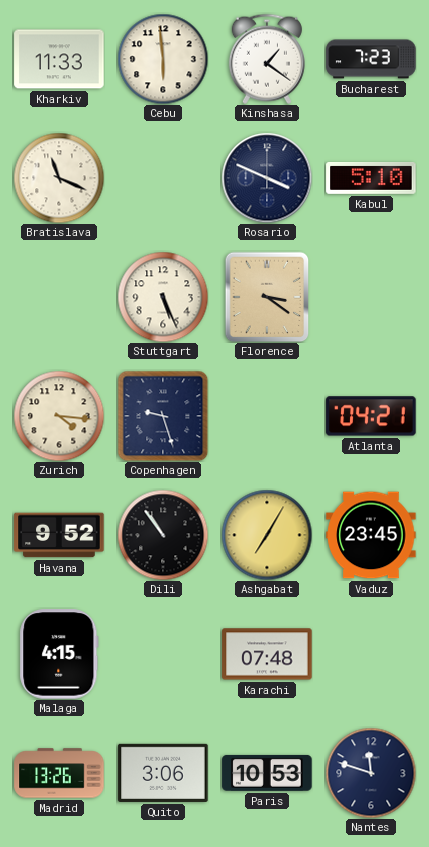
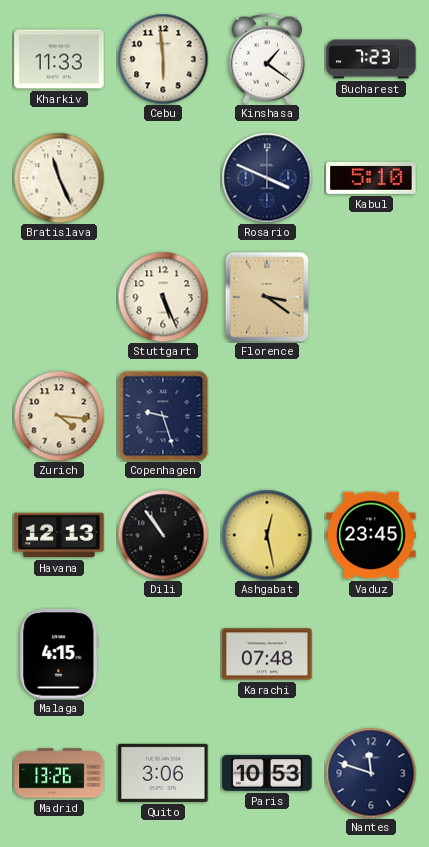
Bratislava: 11:19 -> 11:26
Atlanta: 04:21 -> none
Havana: 9:52 -> 12:13
Ashgabat: 7:05 -> 12:28
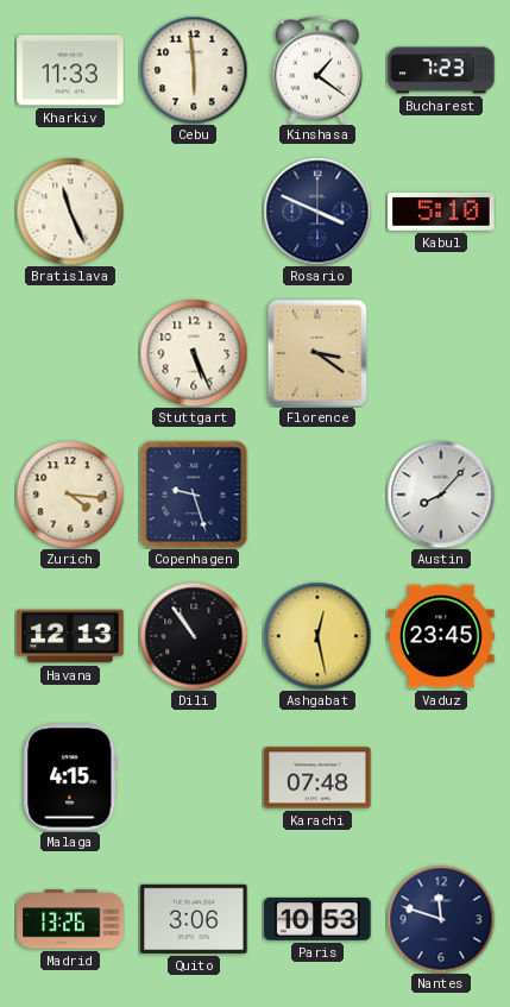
Austin: none -> 8:07
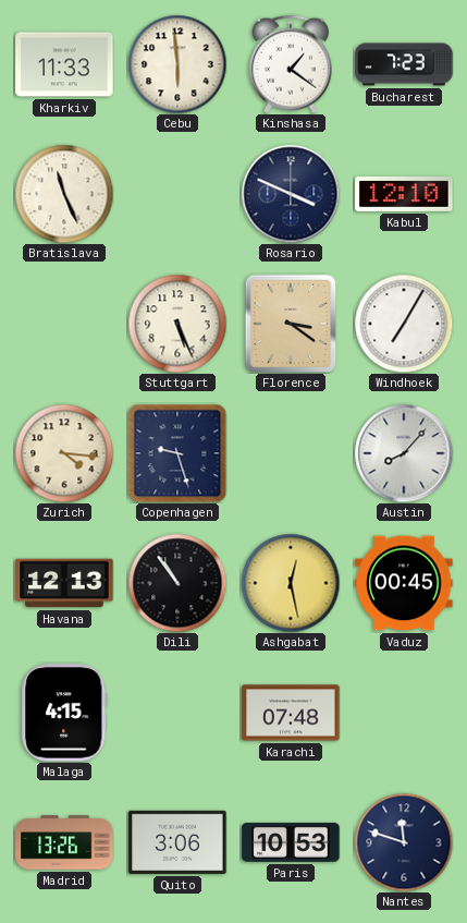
Kabul: 5:10 -> 12:10
Windhoek: none -> 7:05
Vaduz: 23:45 -> 00:45
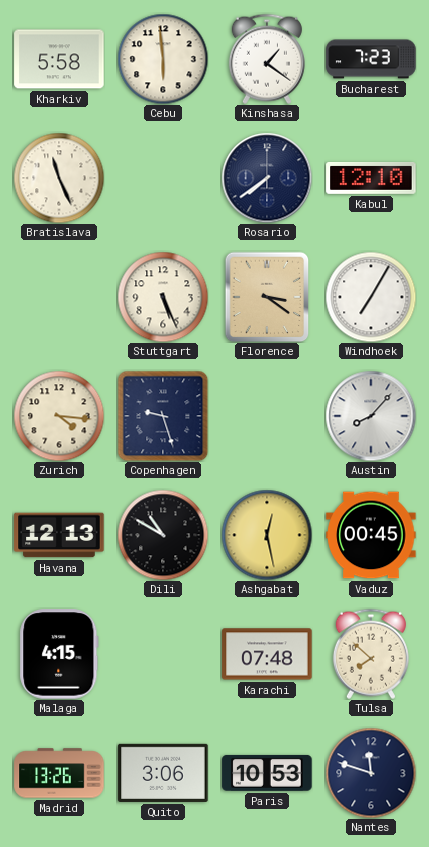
Kharkiv: 11:33 -> 5:58
Rosario: 3:49 -> 7:39
Dili: 10:54 -> 10:50
Tulsa: none -> 7:52
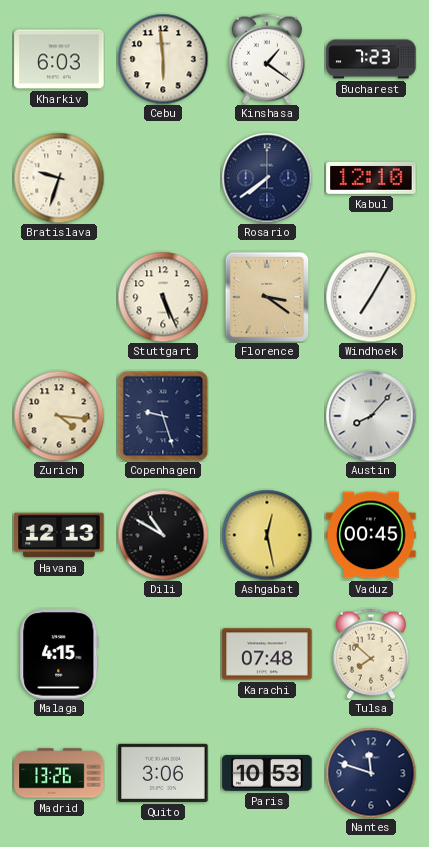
Kharkiv: 5:58 -> 6:03
Bratislava: 11:26 -> 9:33
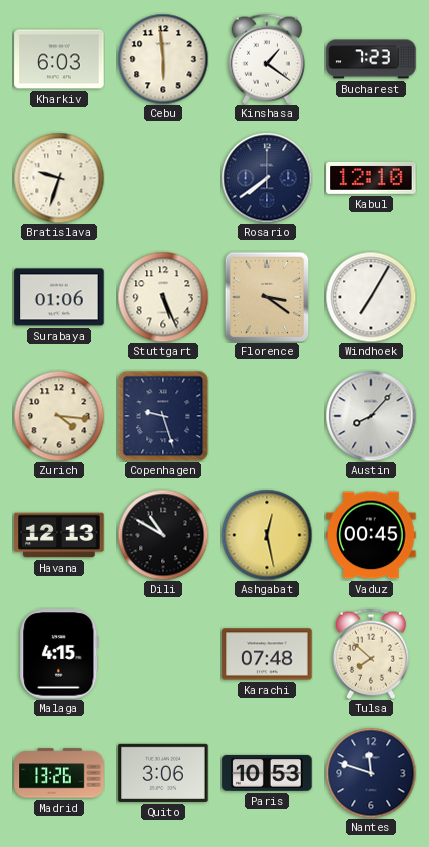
Surabaya: none -> 01:06
